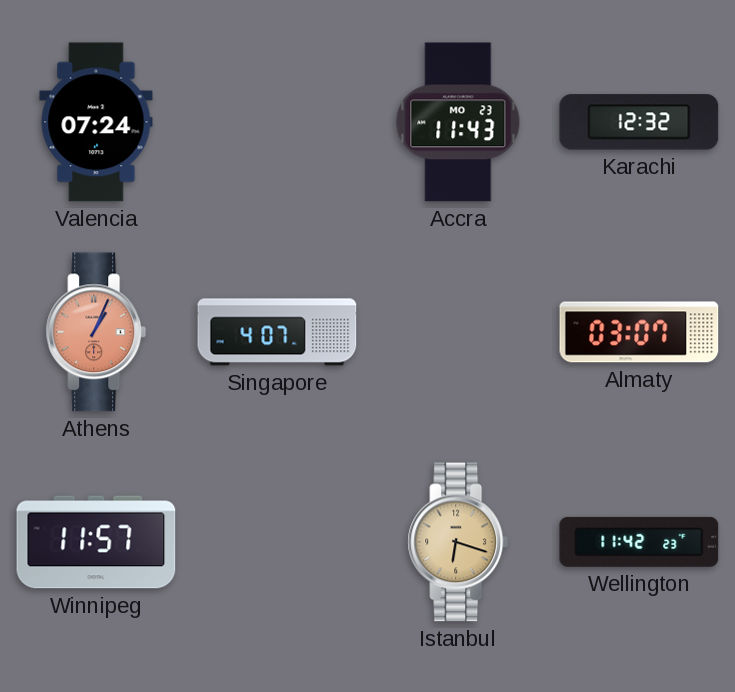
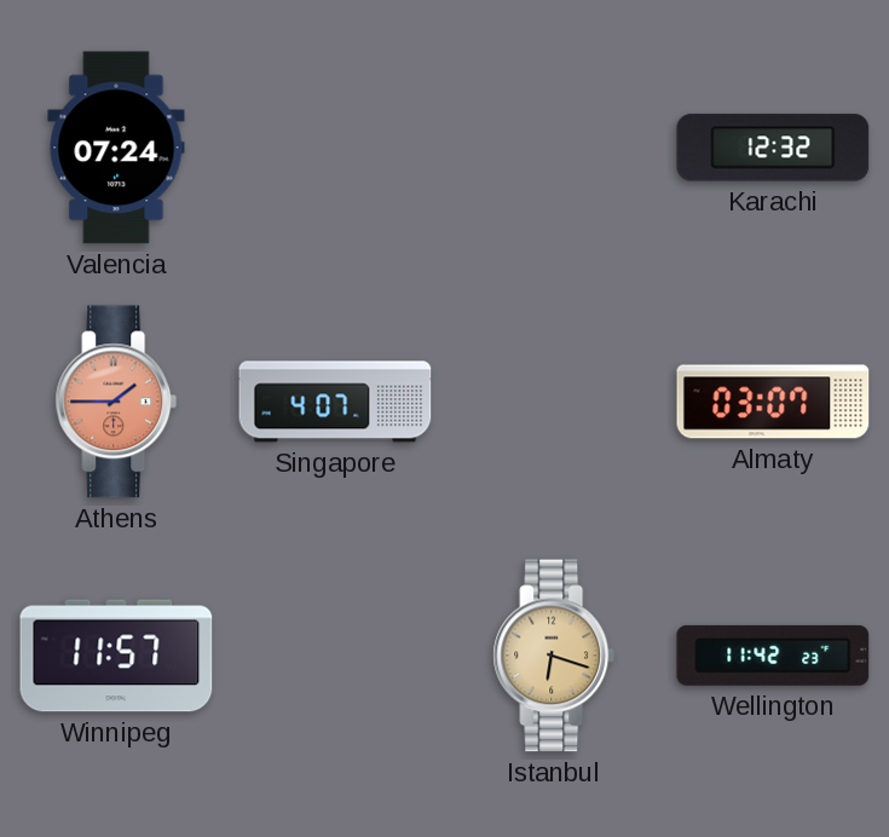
Accra: 11:43 -> none
Athens: 1:04 -> 1:45
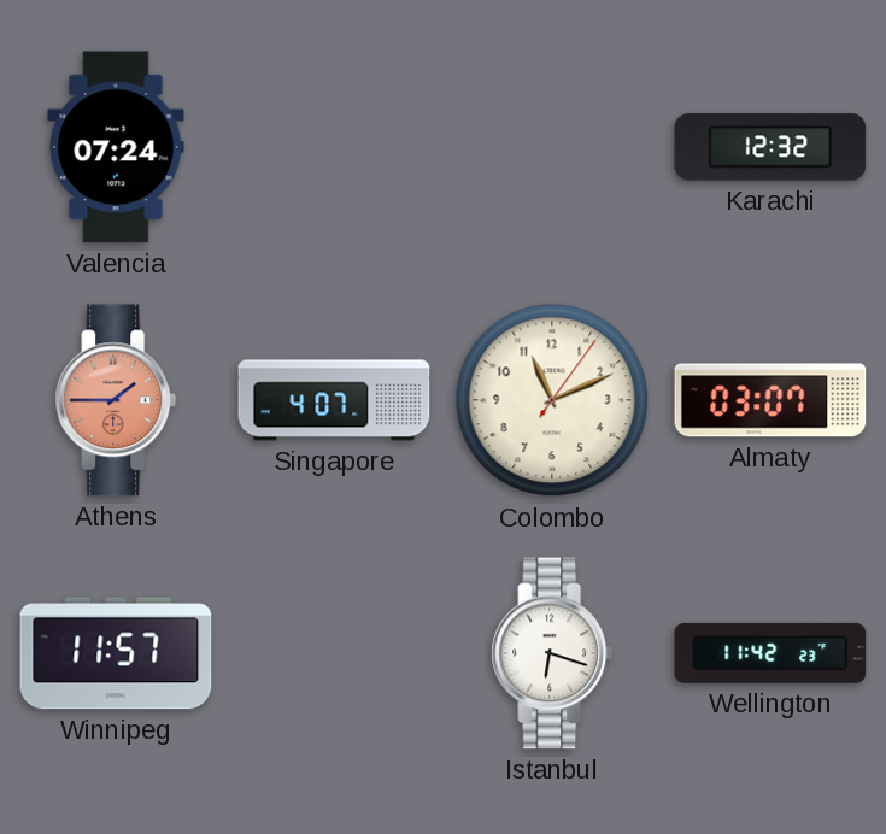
Colombo: none -> 11:11
Istanbul dial: champagne -> white
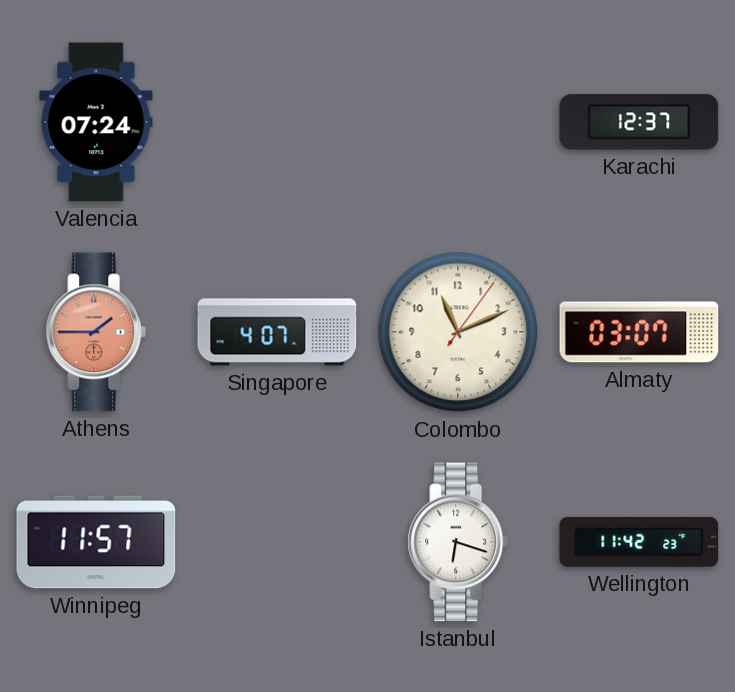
Karachi: 12:32 -> 12:37
